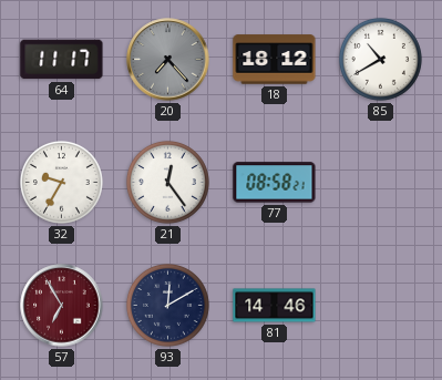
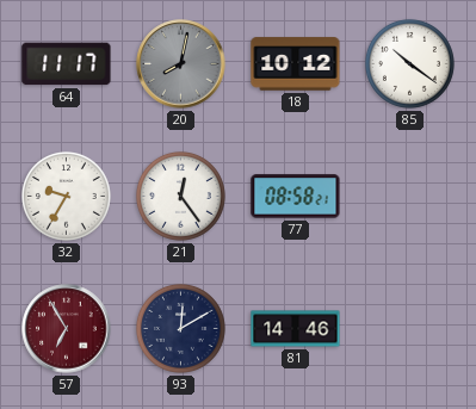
20: 7:23 -> 8:02
18: 18:12 -> 10:12
85: 10:40 -> 10:21
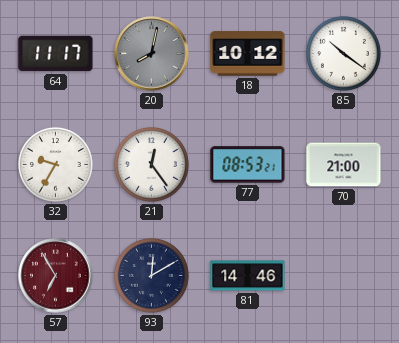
77: 08:58 -> 08:53
70: none -> 21:00
